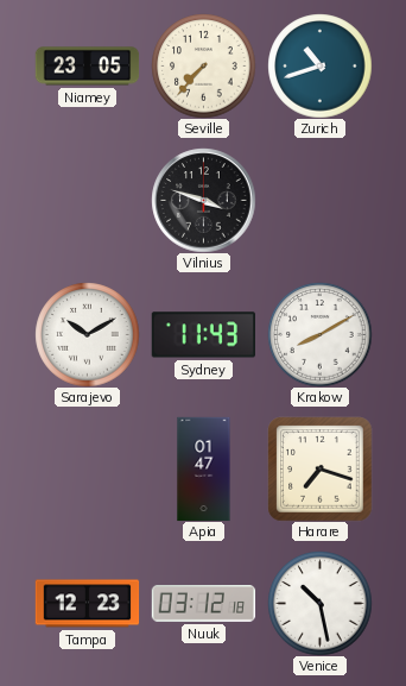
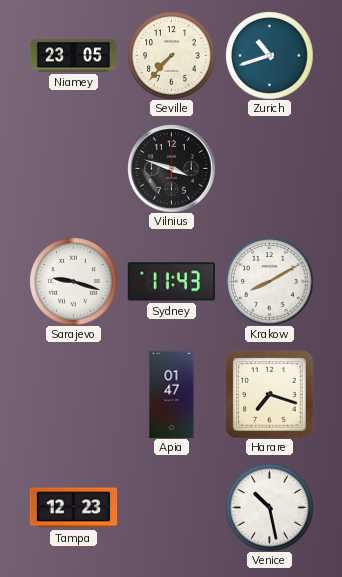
Sarajevo: 10:10 -> 9:18
Nuuk: 03:12 -> none
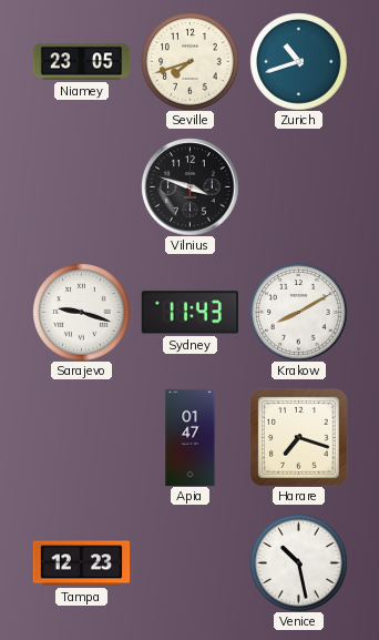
Seville: 7:37 -> 7:42
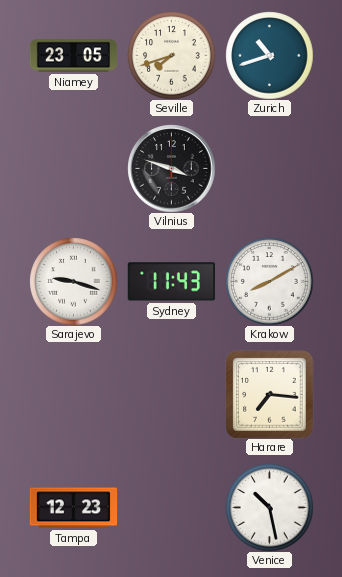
Apia: 01:47 -> none
Harare: 7:18 -> 7:16
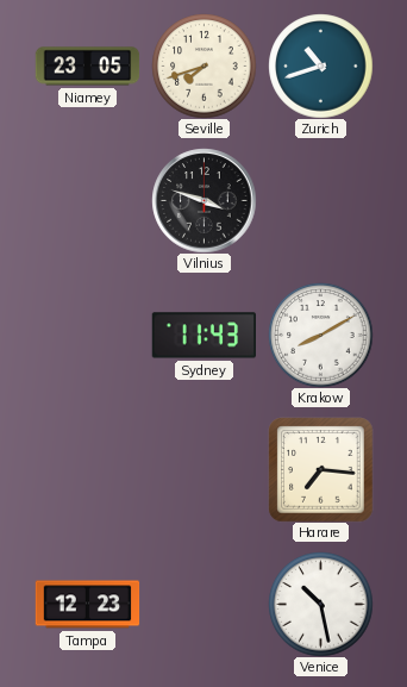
Sarajevo: 9:18 -> none
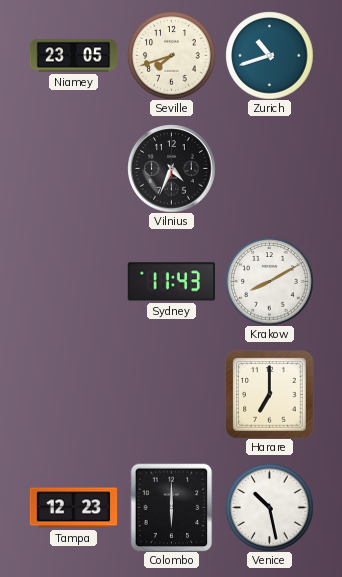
Vilnius: 3:48 -> 4:34
Harare: 7:16 -> 7:00
Colombo: none -> 6:00
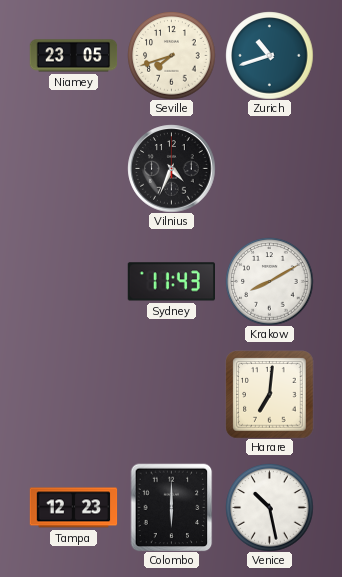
Harare: 7:00 -> 7:01
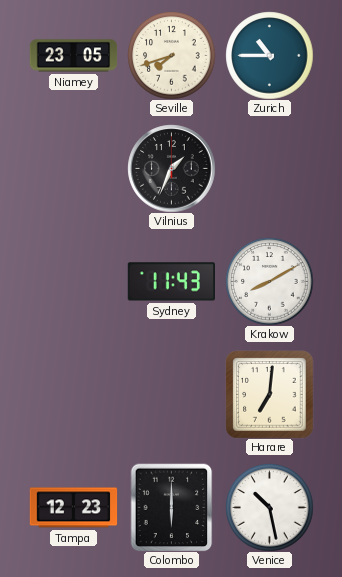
Zurich: 10:42 -> 10:45
Vilnius: 4:34 -> 1:34
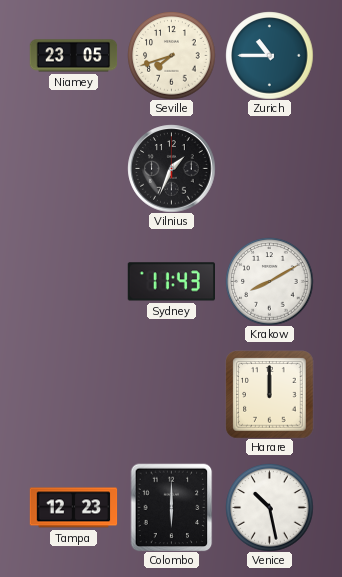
Harare: 7:01 -> 12:00
